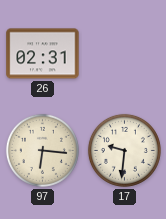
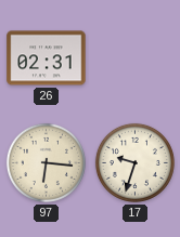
17: 9:31 -> 9:33
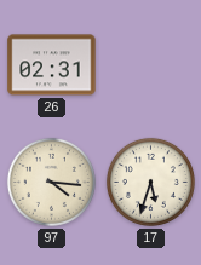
97: 6:16 -> 4:16
17: 9:33 -> 5:33
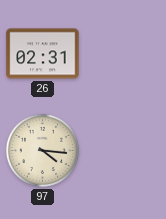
17: 5:33 -> none
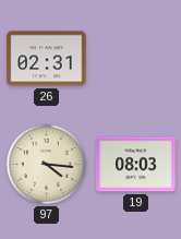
19: none -> 08:03
